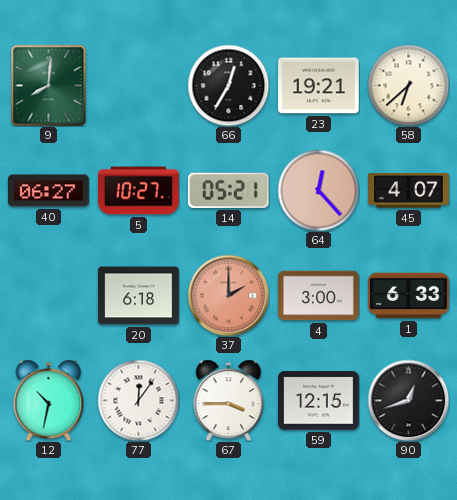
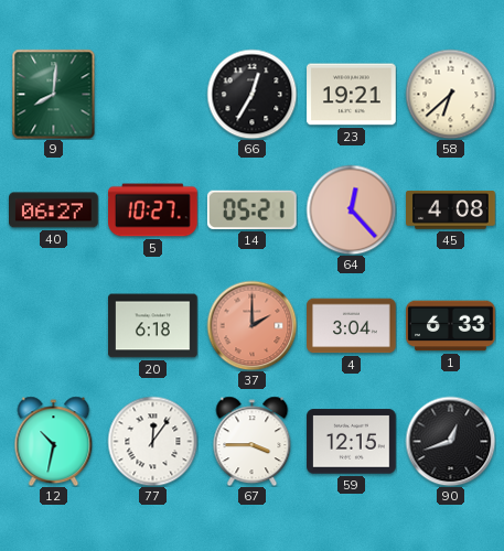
45: 4:07 -> 4:08
4: 3:00 -> 3:04
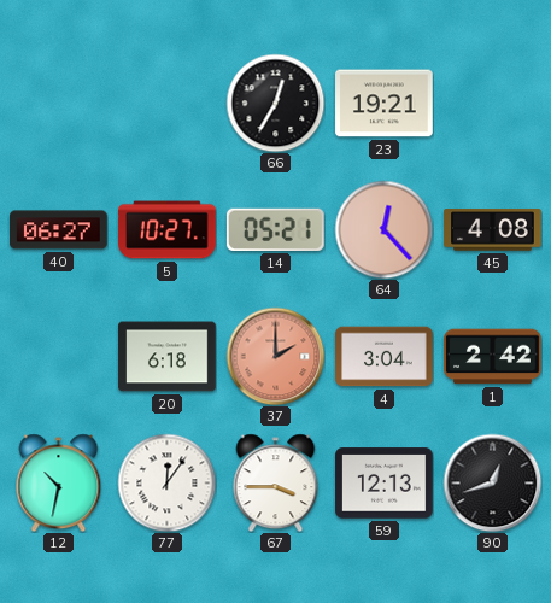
9: 8:01 -> none
58: 6:38 -> none
1: 6:33 -> 2:42
59: 12:15 -> 12:13
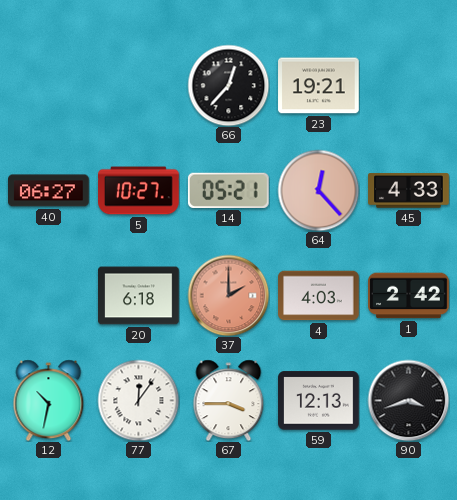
66: 12:35 -> 12:37
45: 4:08 -> 4:33
4: 3:04 -> 4:03
90: 12:42 -> 3:42
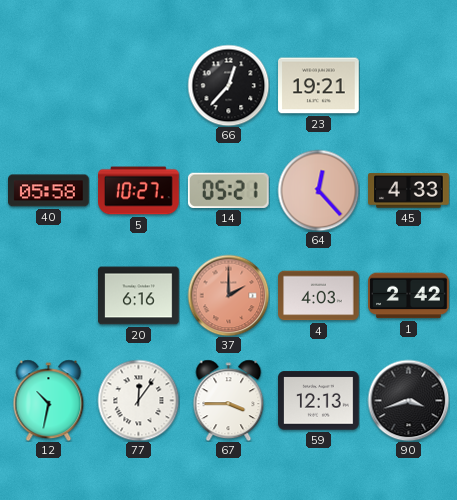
40: 06:27 -> 05:58
20: 6:18 -> 6:16
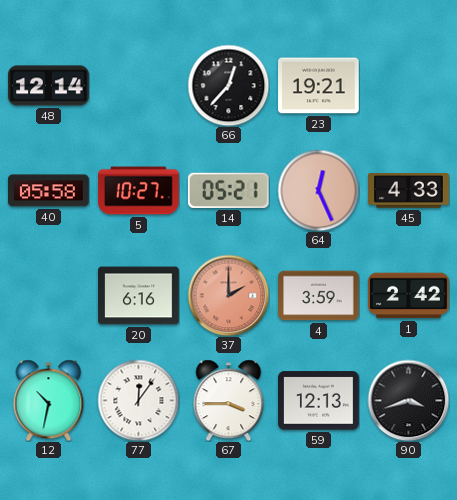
48: none -> 12:14
64: 12:23 -> 12:26
4: 4:03 -> 3:59
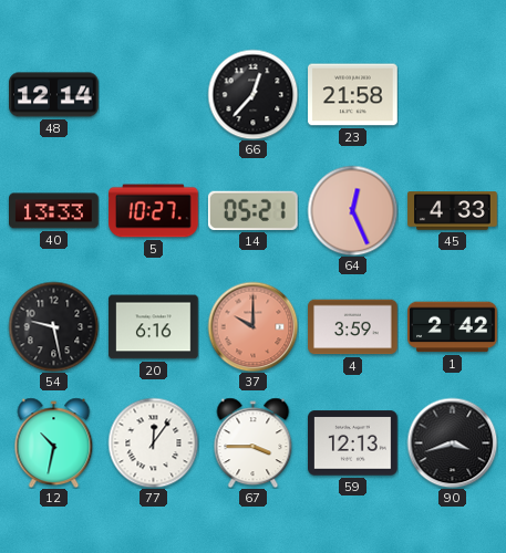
23: 19:21 -> 21:58
40: 05:58 -> 13:33
54: none -> 9:28
37: 2:00 -> 10:00
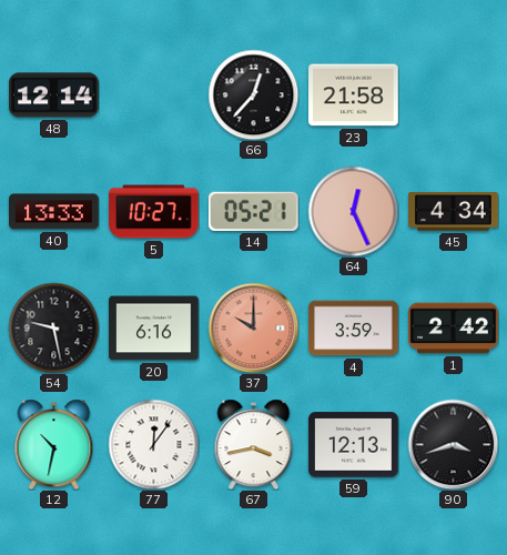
45: 4:33 -> 4:34
67: 3:45 -> 3:43
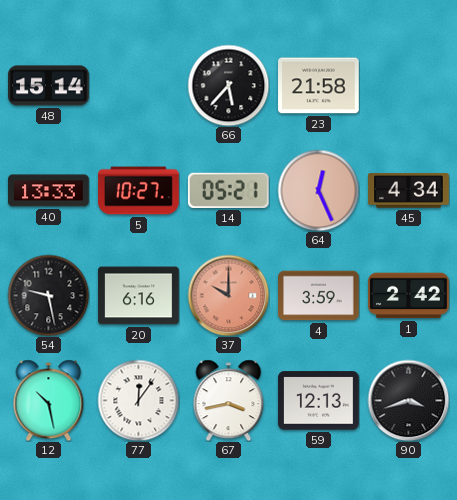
48: 12:14 -> 15:14
66: 12:37 -> 5:37
12: 10:32 -> 10:28
